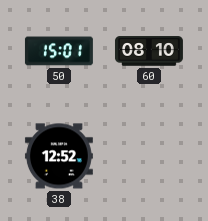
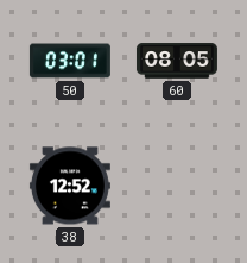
50: 15:01 -> 03:01
60: 08:10 -> 08:05
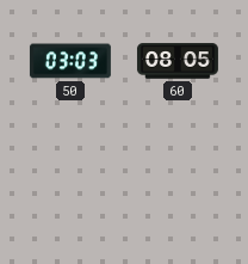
50: 03:01 -> 03:03
38: 12:52 -> none
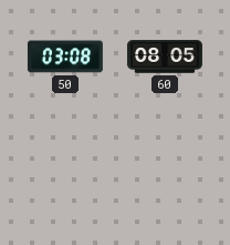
50: 03:03 -> 03:08
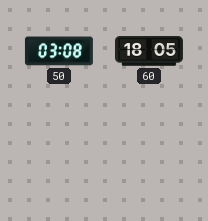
60: 08:05 -> 18:05
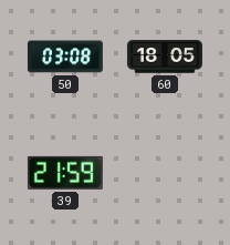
39: none -> 21:59
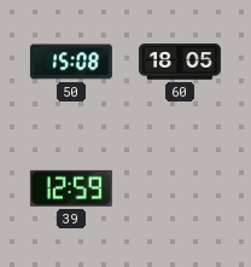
50: 03:08 -> 15:08
39: 21:59 -> 12:59
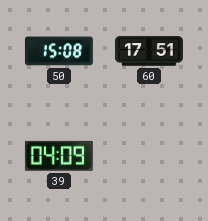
60: 18:05 -> 17:51
39: 12:59 -> 04:09
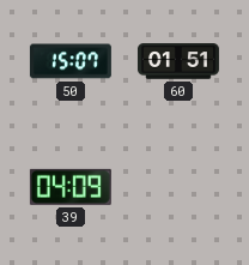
50: 15:08 -> 15:07
60: 17:51 -> 01:51
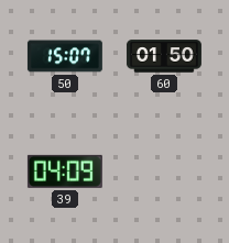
60: 01:51 -> 01:50
